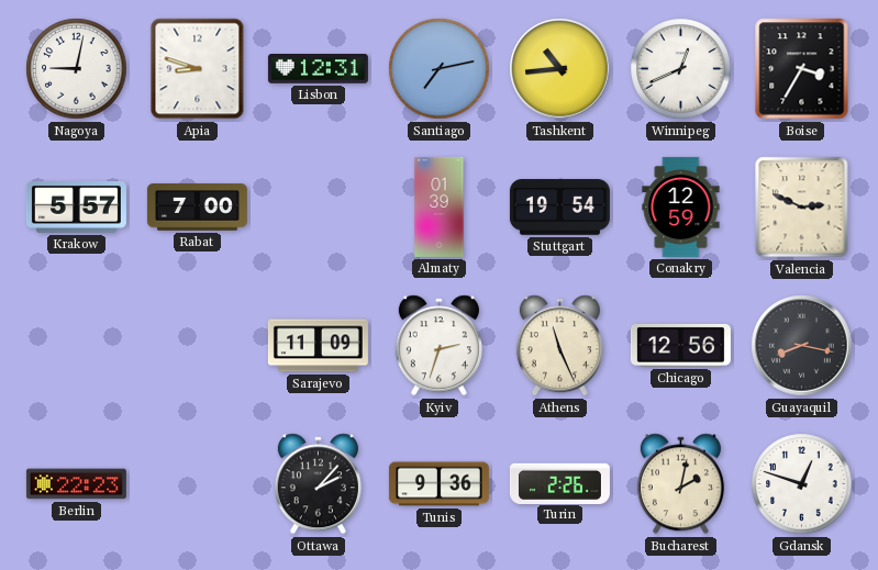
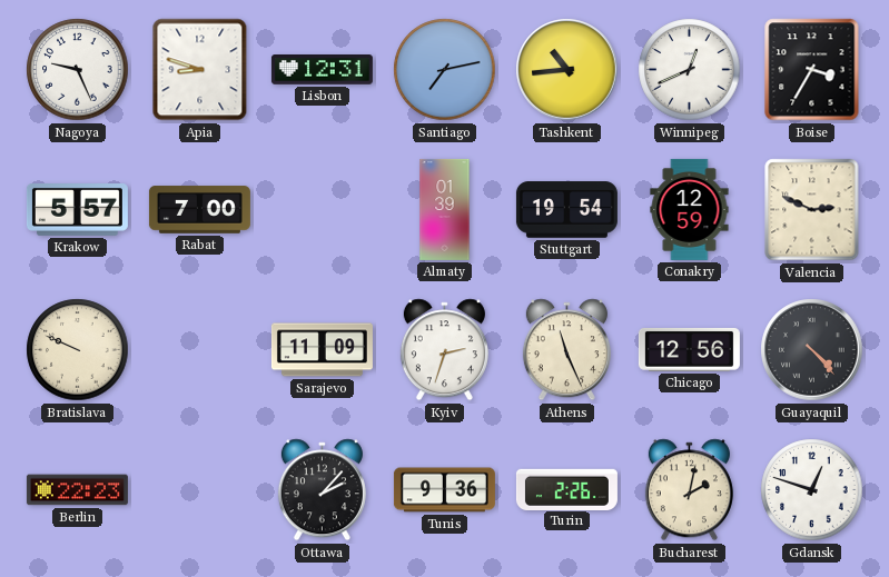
Nagoya: 9:02 -> 9:26
Bratislava: none -> 9:49
Guayaquil: 8:17 -> 4:23
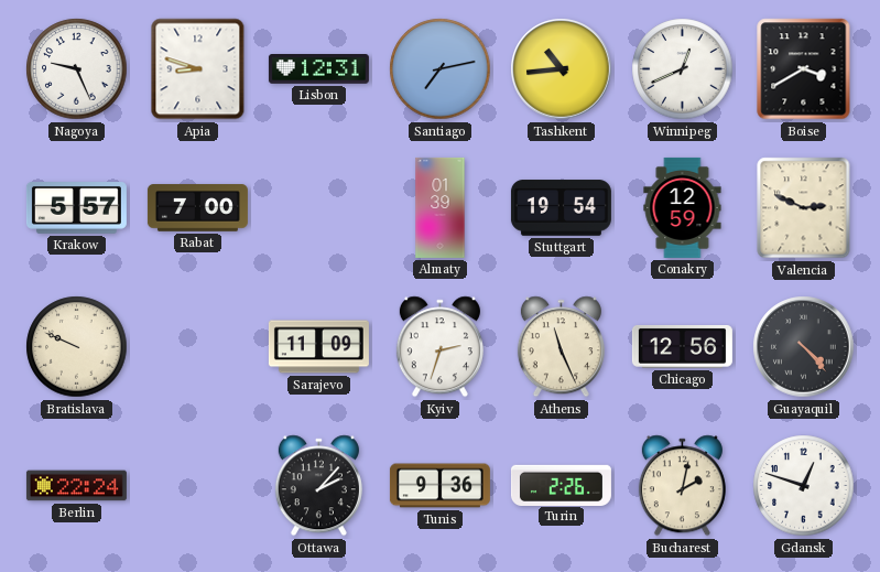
Boise: 3:35 -> 3:40
Berlin: 22:23 -> 22:24
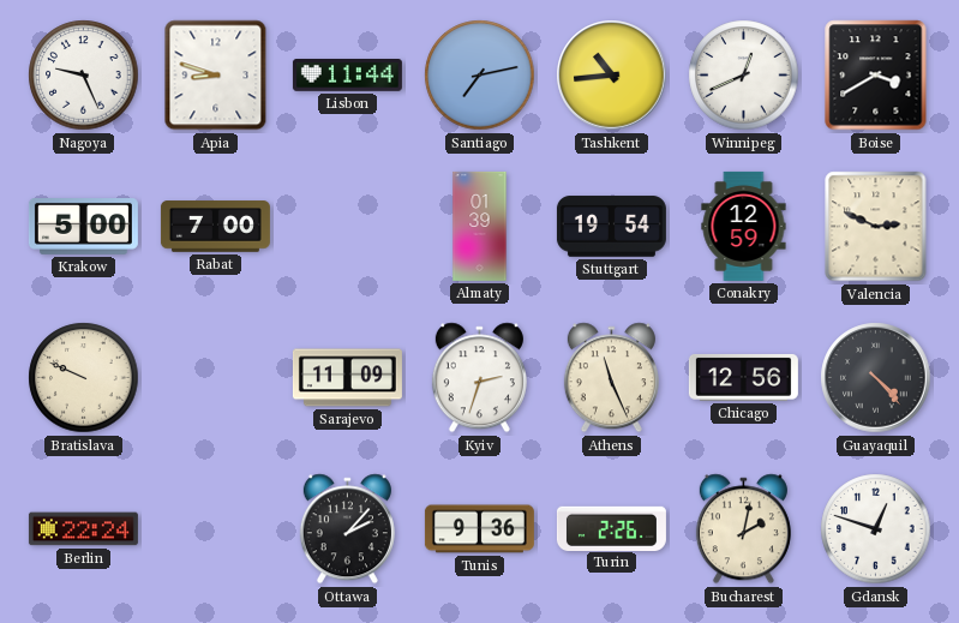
Lisbon: 12:31 -> 11:44
Krakow: 5:57 -> 5:00
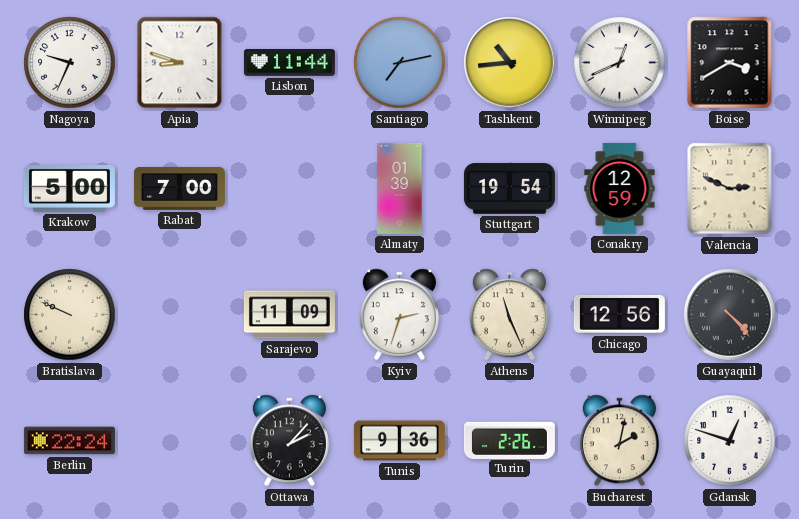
Nagoya: 9:26 -> 9:34
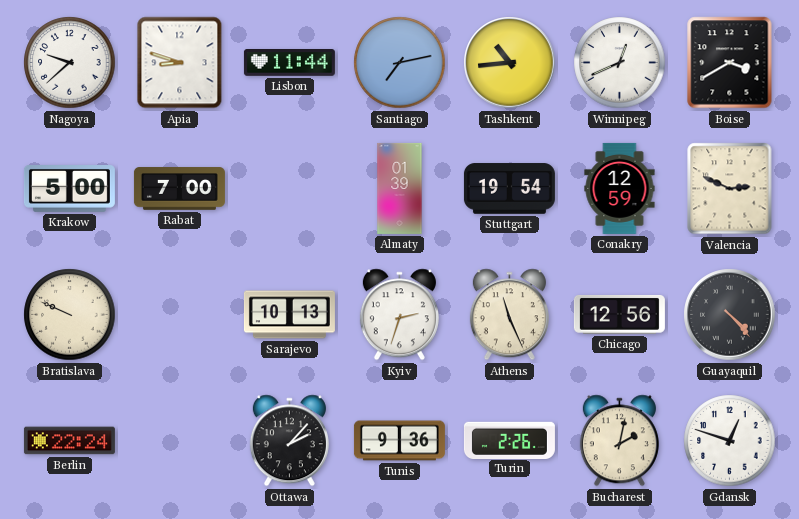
Nagoya: 9:34 -> 9:38
Sarajevo: 11:09 -> 10:13
